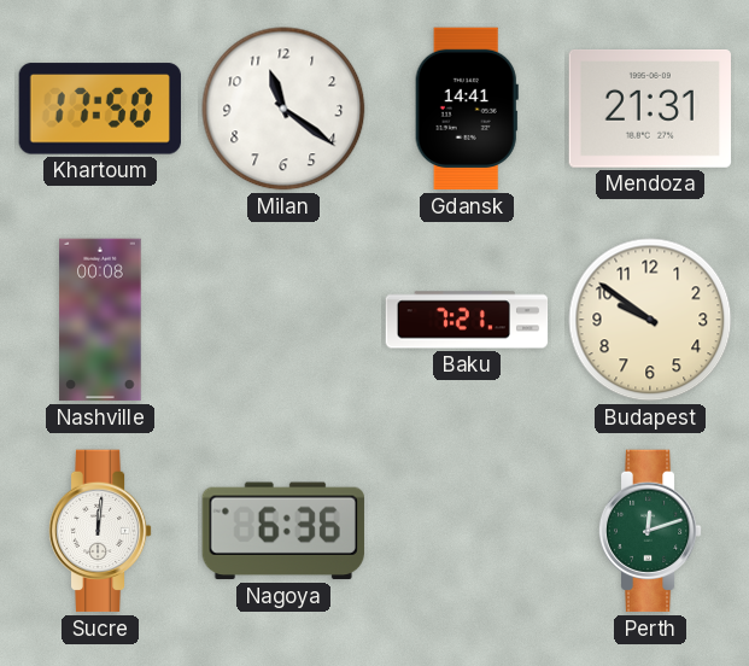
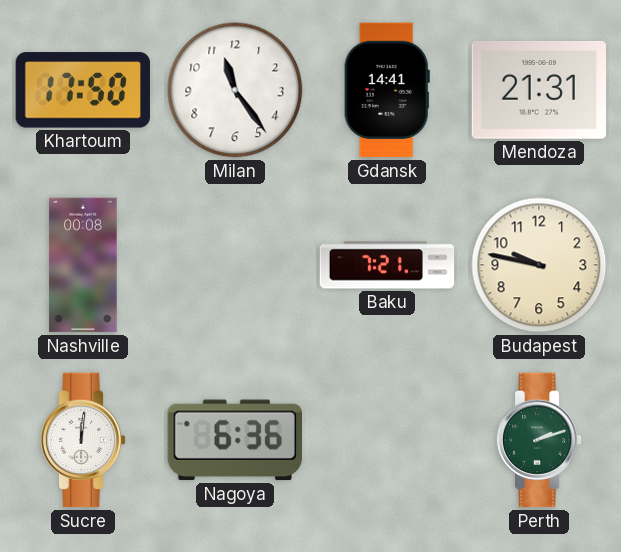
Milan: 11:21 -> 11:24
Budapest: 9:51 -> 9:47
Perth: 12:12 -> 2:12
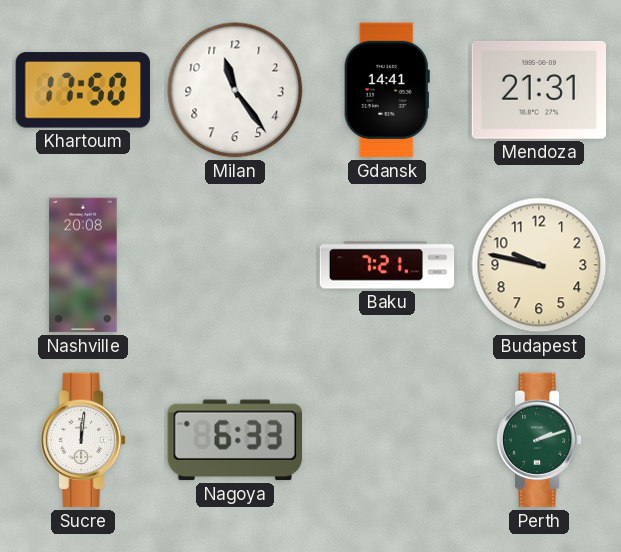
Nashville: 00:08 -> 20:08
Nagoya: 6:36 -> 6:33
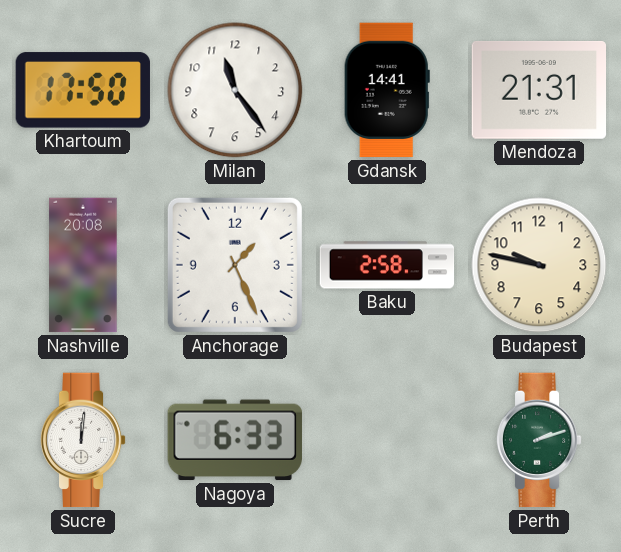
Anchorage: none -> 1:26
Baku: 7:21 -> 2:58
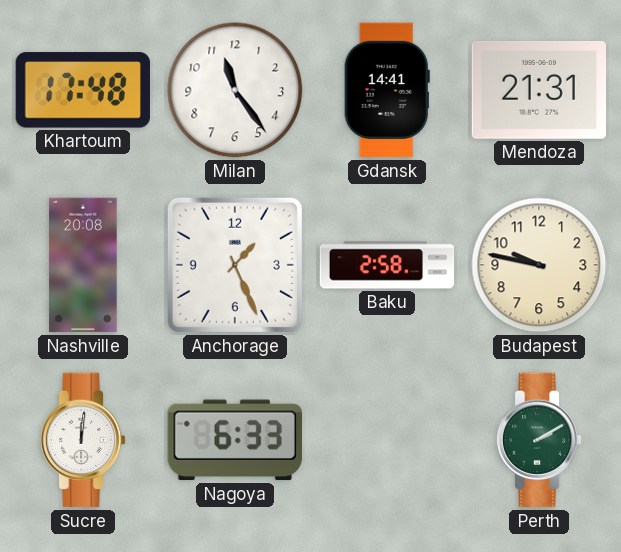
Khartoum: 17:50 -> 17:48
Perth: 2:12 -> 2:10
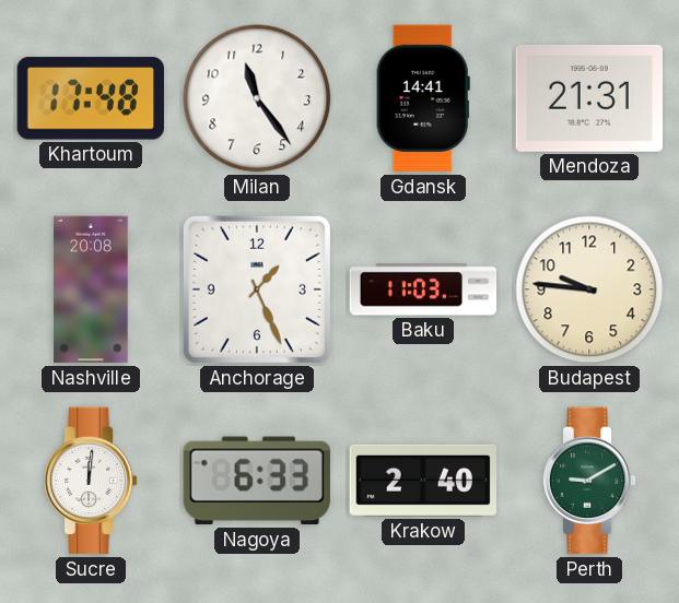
Baku: 2:58 -> 11:03
Budapest: 9:47 -> 9:46
Krakow: none -> 2:40
Perth: 2:10 -> 9:10
